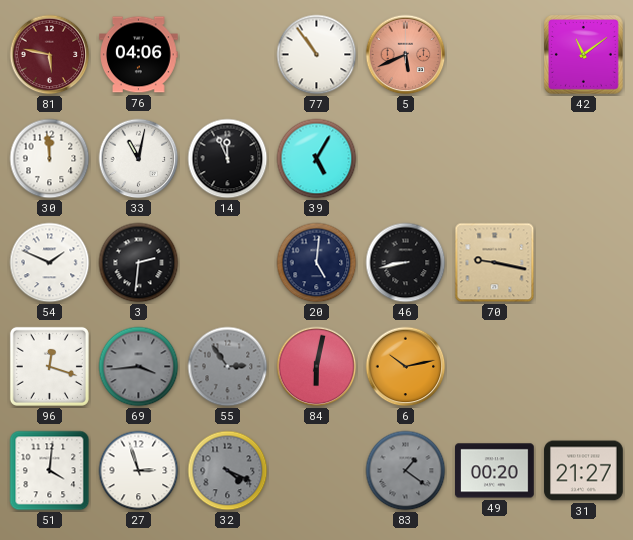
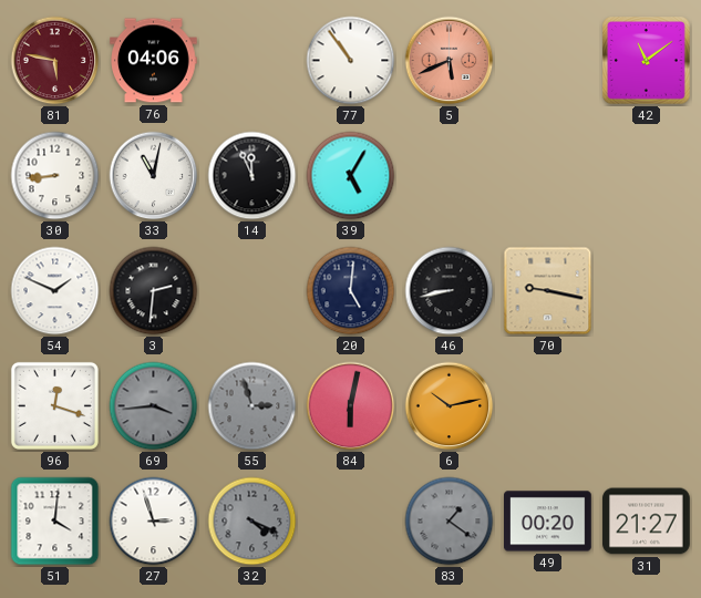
30: 11:59 -> 8:44
55: 2:54 -> 2:57
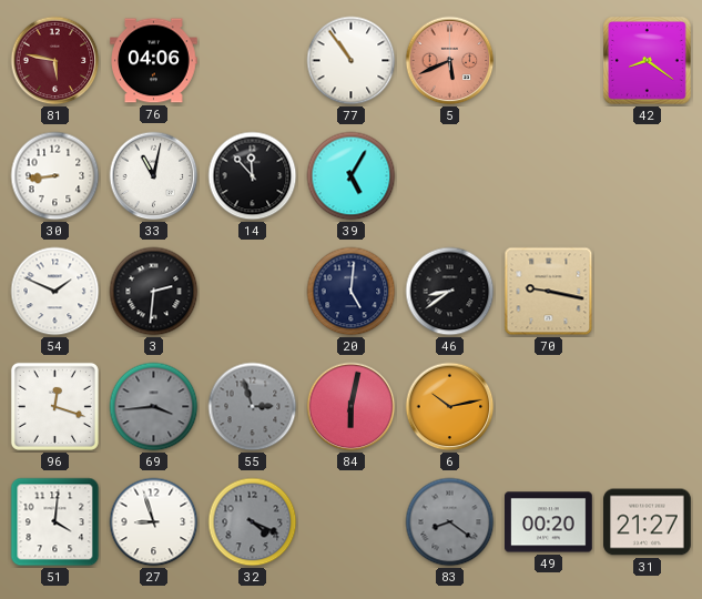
42: 11:09 -> 8:21
14: 11:56 -> 11:53
46: 8:43 -> 8:39
27: 2:57 -> 8:57
83: 1:21 -> 8:21
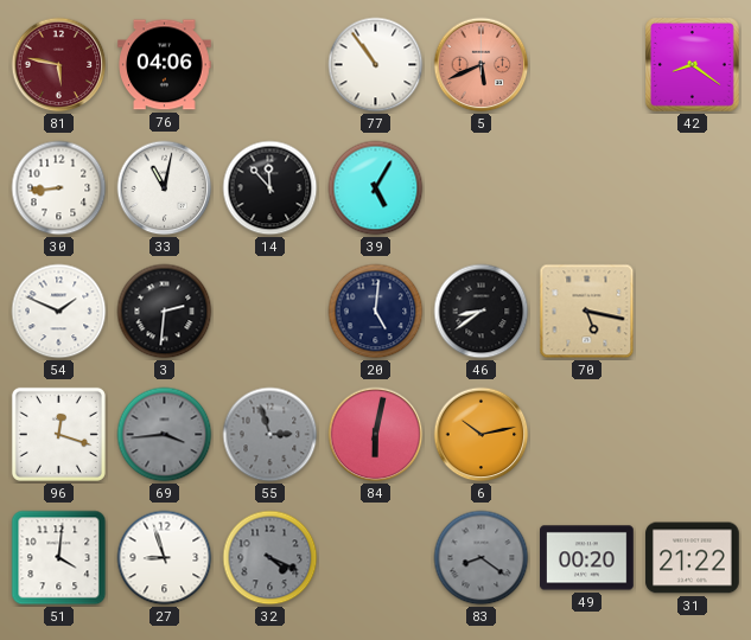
70: 9:17 -> 5:17
31: 21:27 -> 21:22
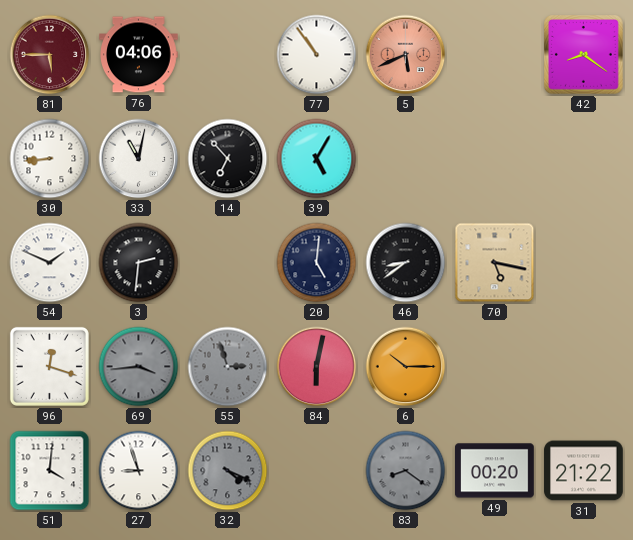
81: 5:47 -> 5:45
14: 11:53 -> 6:53
6: 10:13 -> 10:15
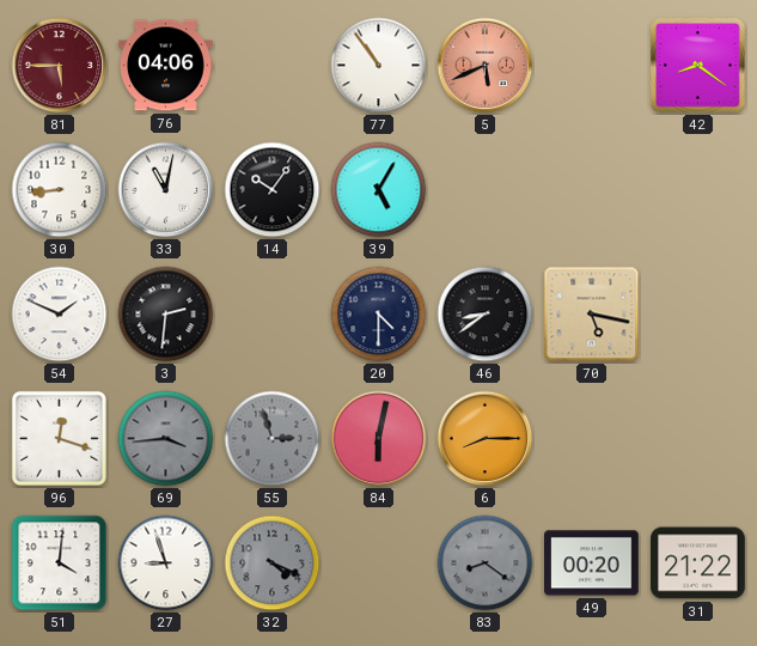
14: 6:53 -> 10:06
20: 5:01 -> 4:30
6: 10:15 -> 8:15
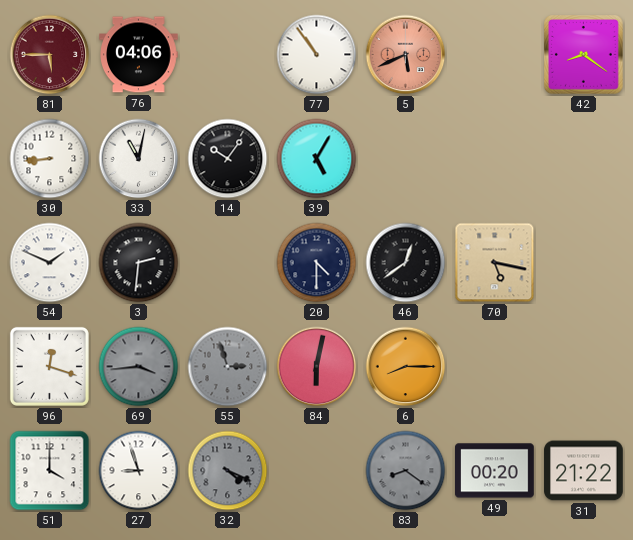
46: 8:39 -> 12:39
51: 4:01 -> 4:00
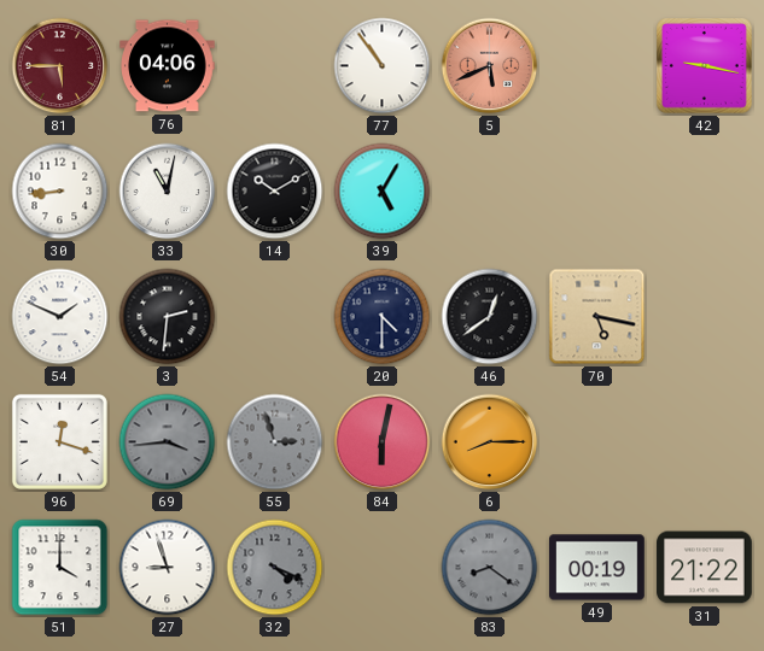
42: 8:21 -> 9:17
14: 10:06 -> 10:10
49: 00:20 -> 00:19
